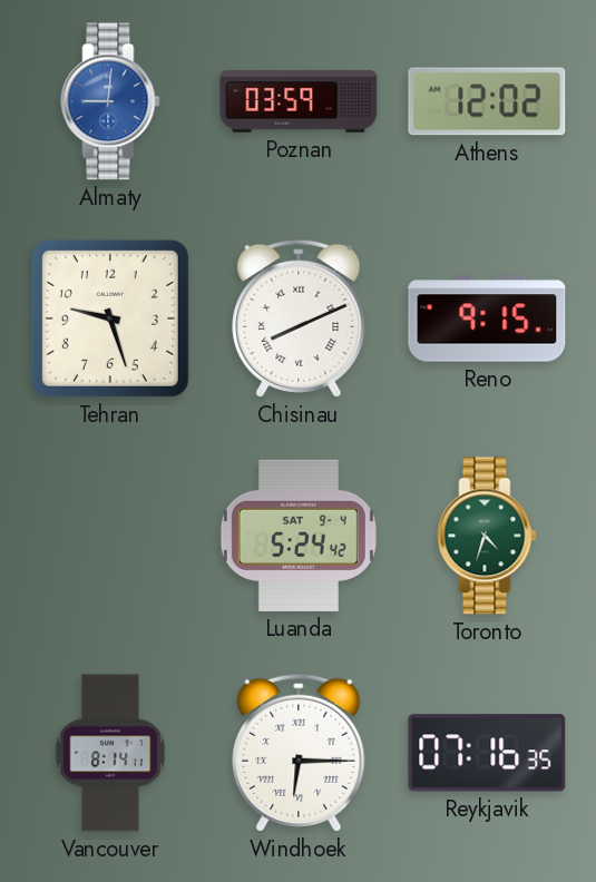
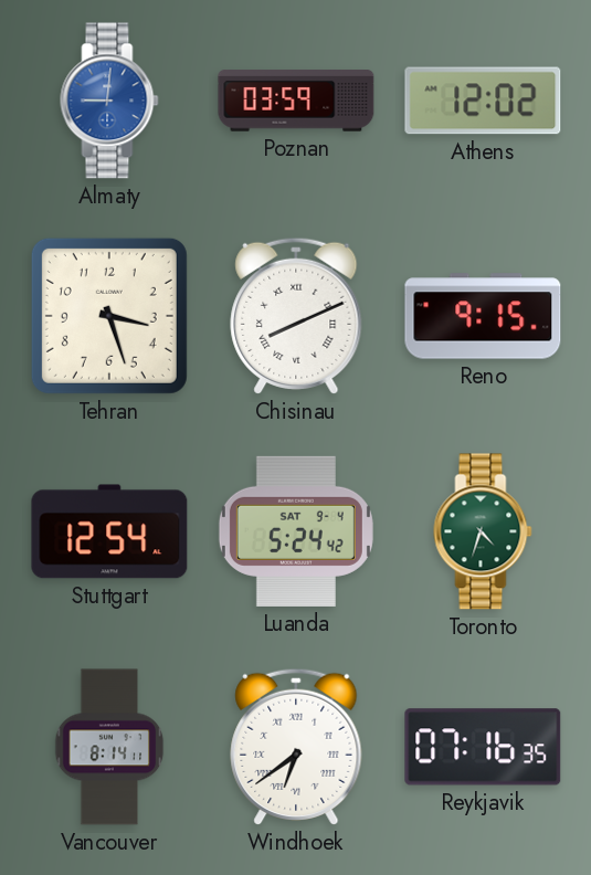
Tehran: 9:27 -> 3:27
Stuttgart: none -> 12:54
Windhoek: 6:15 -> 6:39
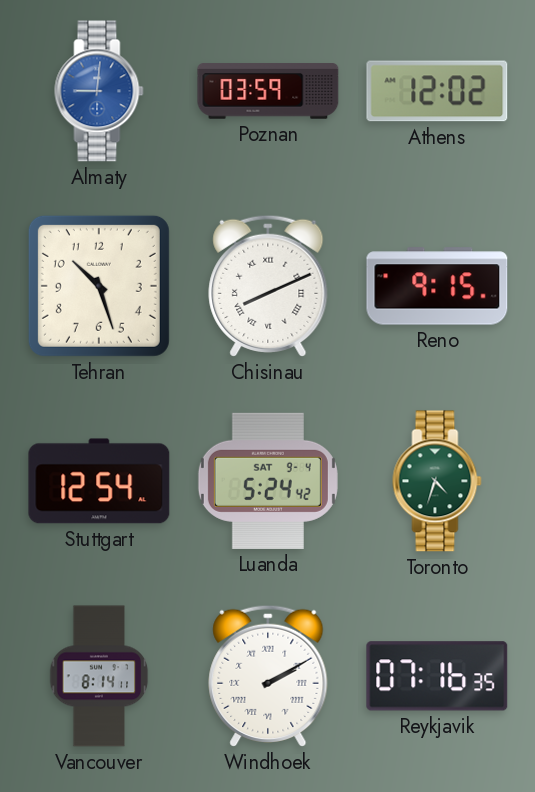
Tehran: 3:27 -> 10:27
Windhoek: 6:39 -> 2:10
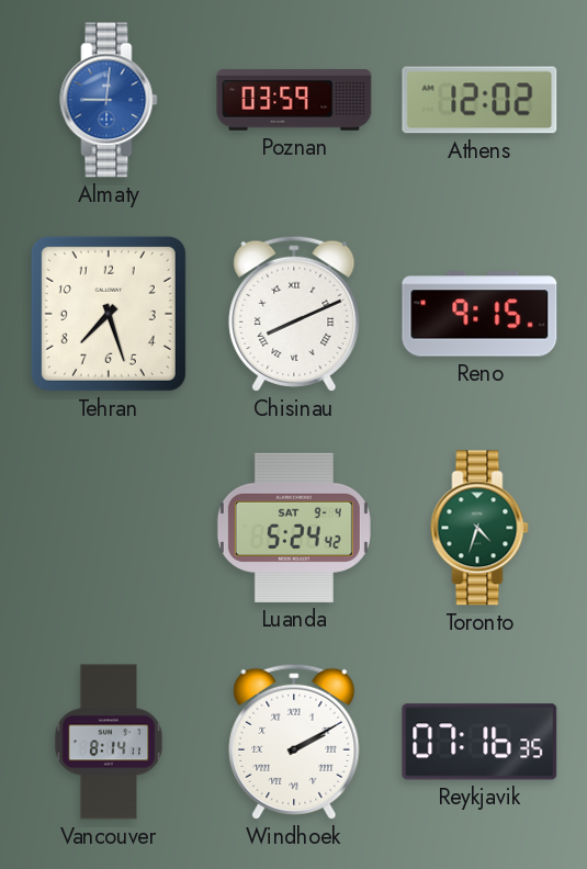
Tehran: 10:27 -> 7:27
Stuttgart: 12:54 -> none
